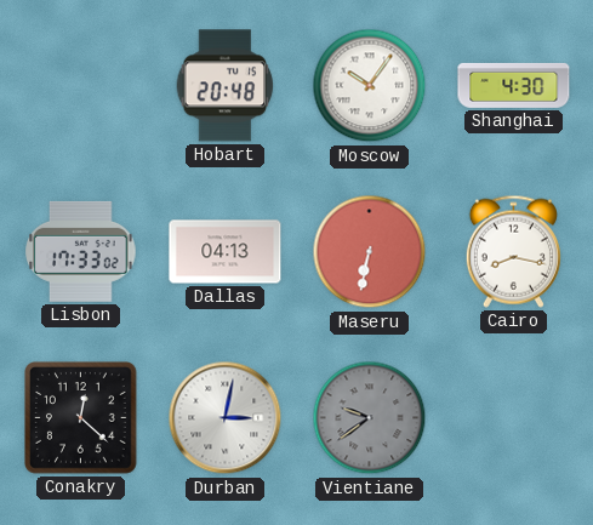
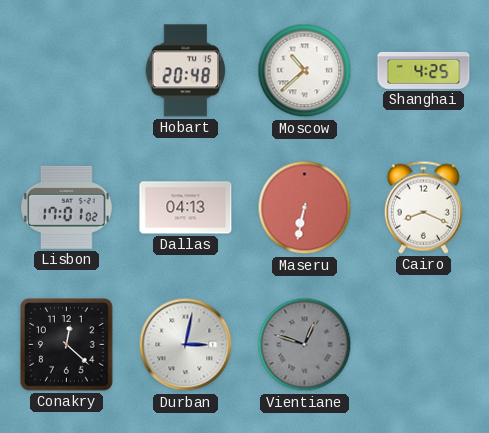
Moscow: 10:06 -> 10:38
Shanghai: 4:30 -> 4:25
Lisbon: 17:33 -> 17:01
Cairo: 8:17 -> 8:19
Vientiane: 9:39 -> 12:48
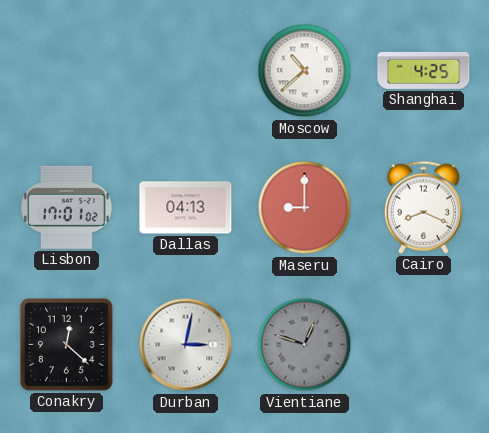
Hobart: 20:48 -> none
Maseru: 6:32 -> 9:00
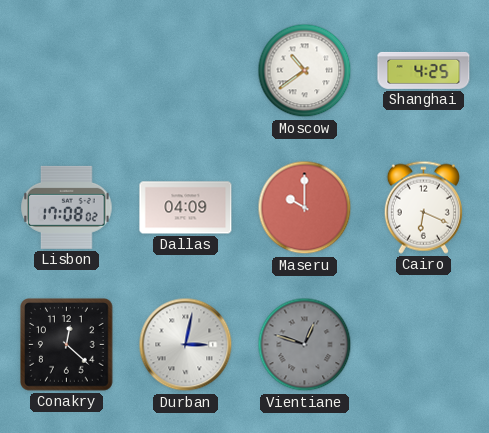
Moscow: 10:38 -> 10:39
Lisbon: 17:01 -> 17:08
Dallas: 04:13 -> 04:09
Maseru: 9:00 -> 10:00
Cairo: 8:19 -> 6:19
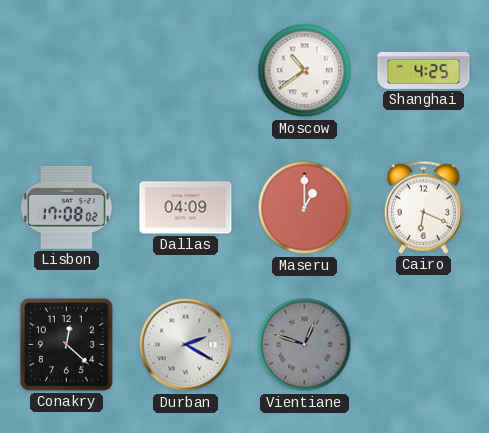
Maseru: 10:00 -> 1:00
Durban: 3:02 -> 2:20
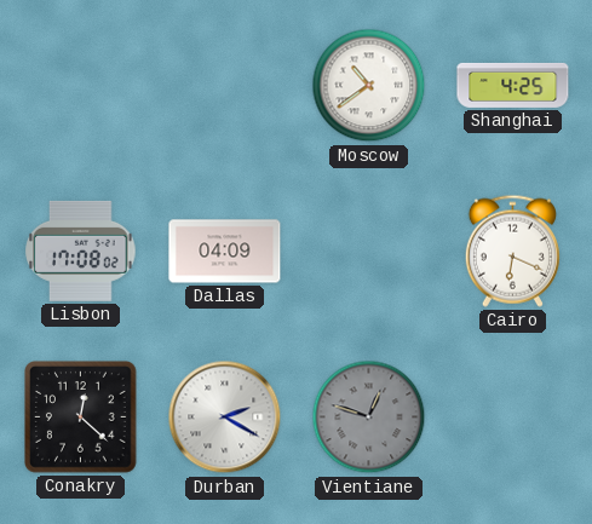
Maseru: 1:00 -> none
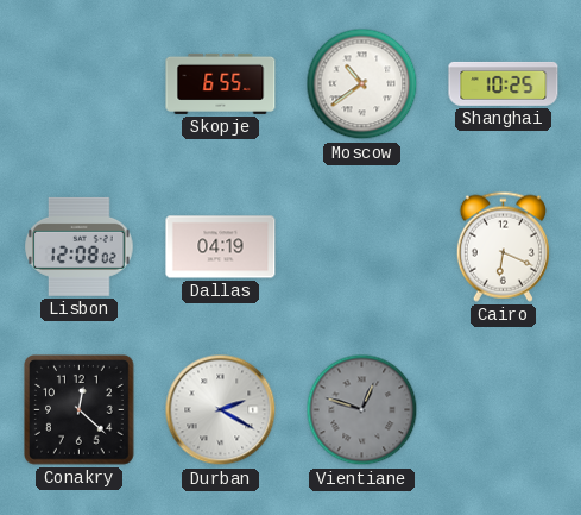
Skopje: none -> 6:55
Shanghai: 4:25 -> 10:25
Lisbon: 17:08 -> 12:08
Dallas: 04:09 -> 04:19
